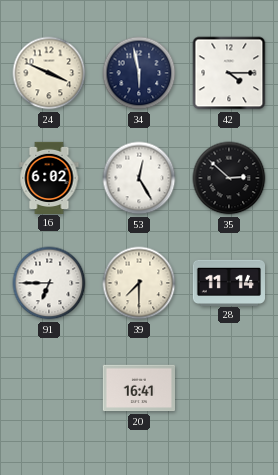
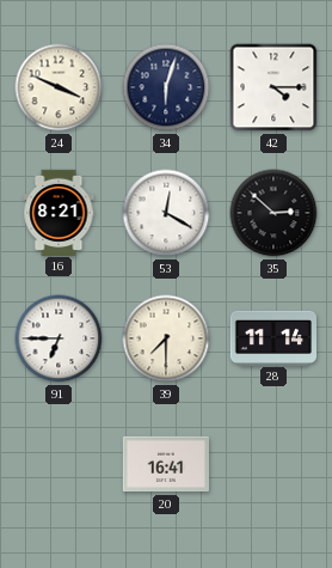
34: 5:58 -> 6:03
16: 6:02 -> 8:21
53: 12:25 -> 12:20
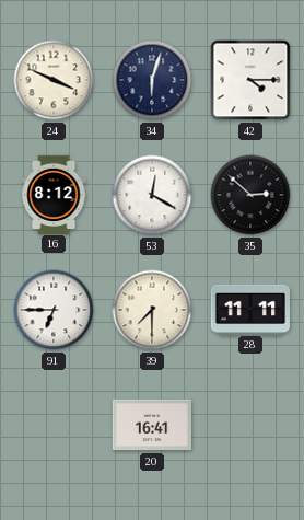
16: 8:21 -> 8:12
28: 11:14 -> 11:11
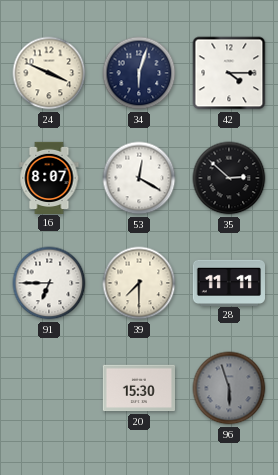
16: 8:12 -> 8:07
20: 16:41 -> 15:30
96: none -> 5:57
